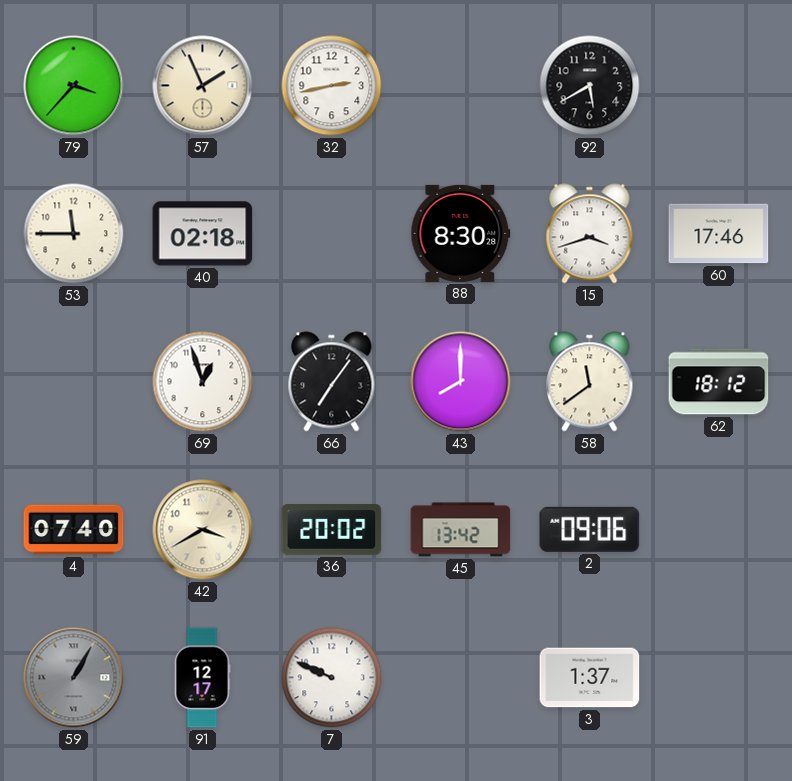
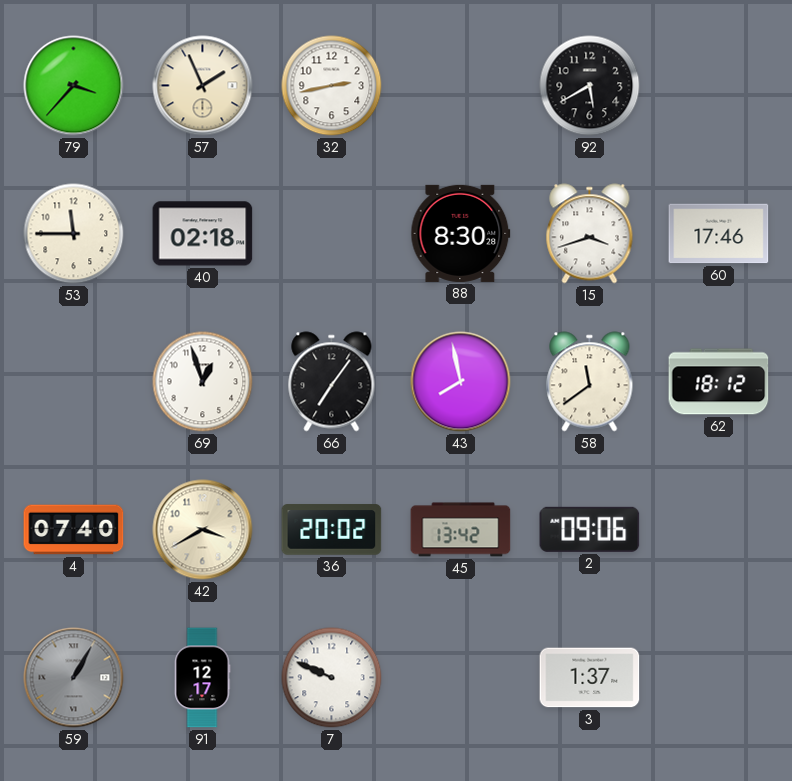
43: 8:00 -> 7:58
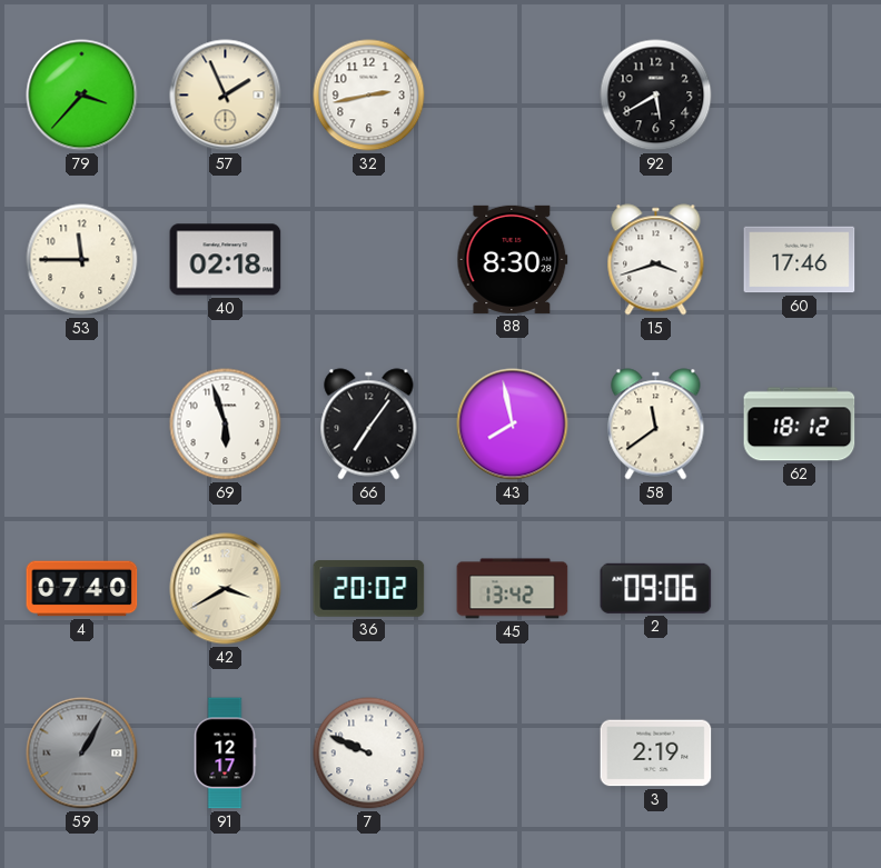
69: 12:57 -> 5:57
3: 1:37 -> 2:19
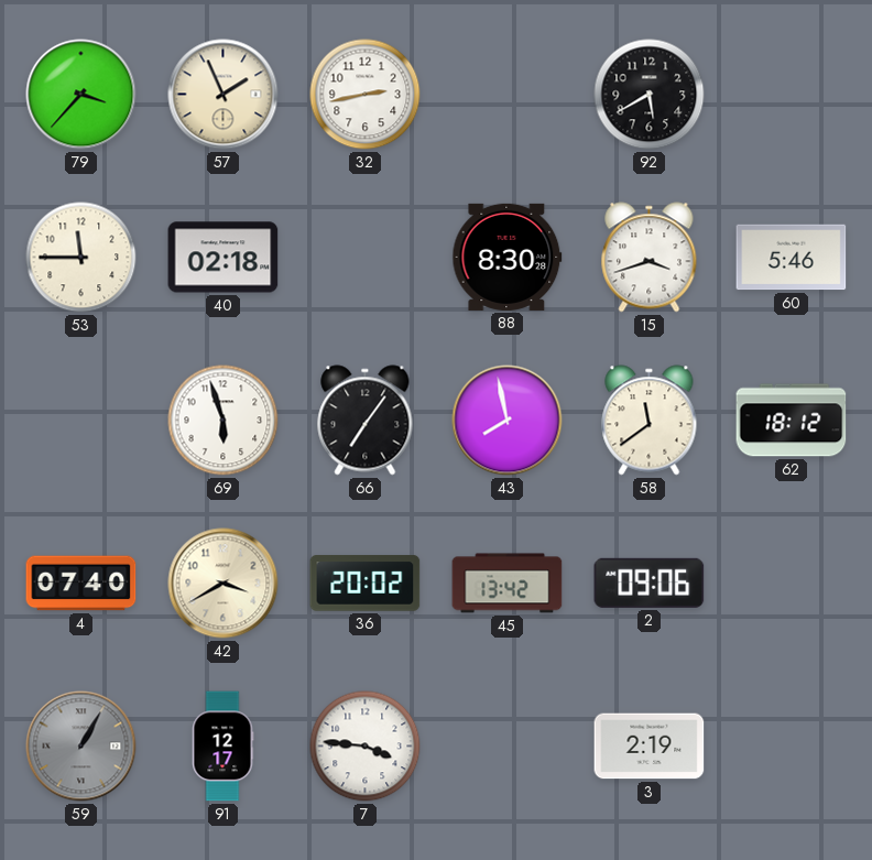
60: 17:46 -> 5:46
7: 9:49 -> 3:46
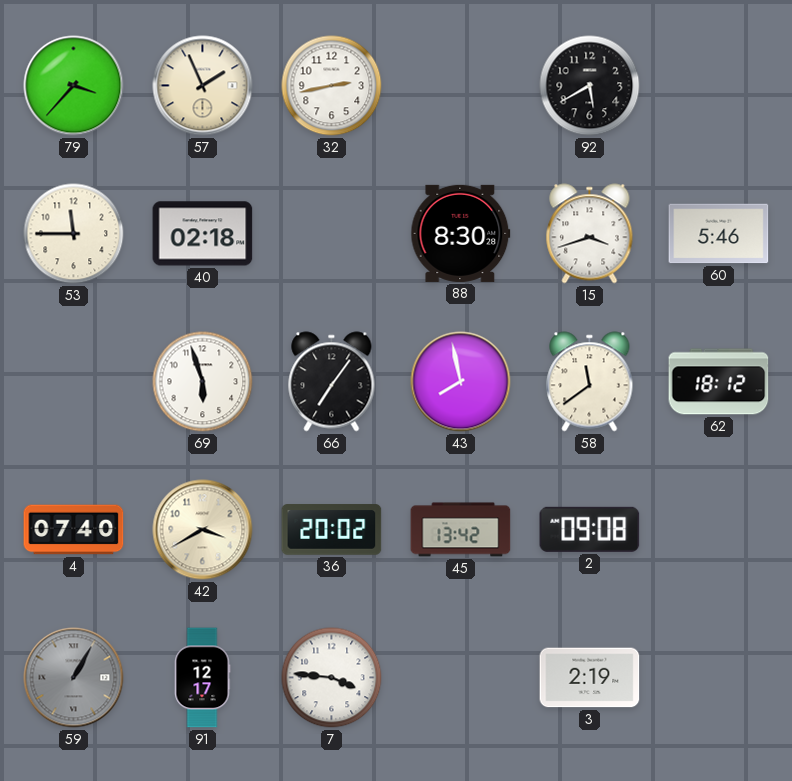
2: 09:06 -> 09:08
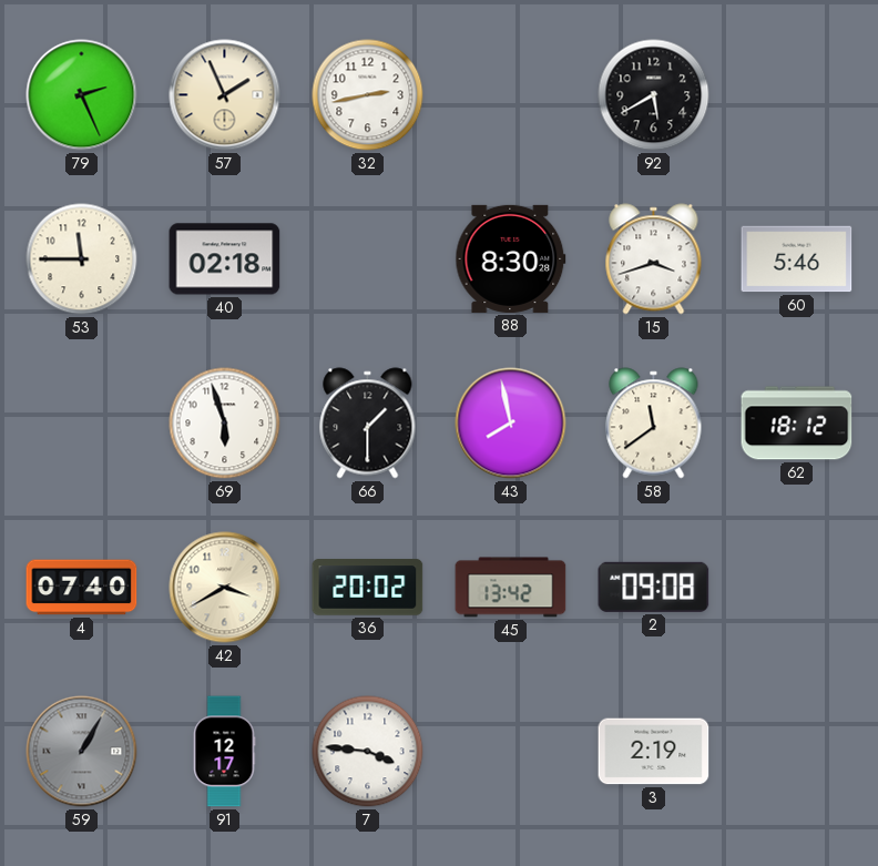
79: 3:37 -> 2:26
66: 7:06 -> 1:30
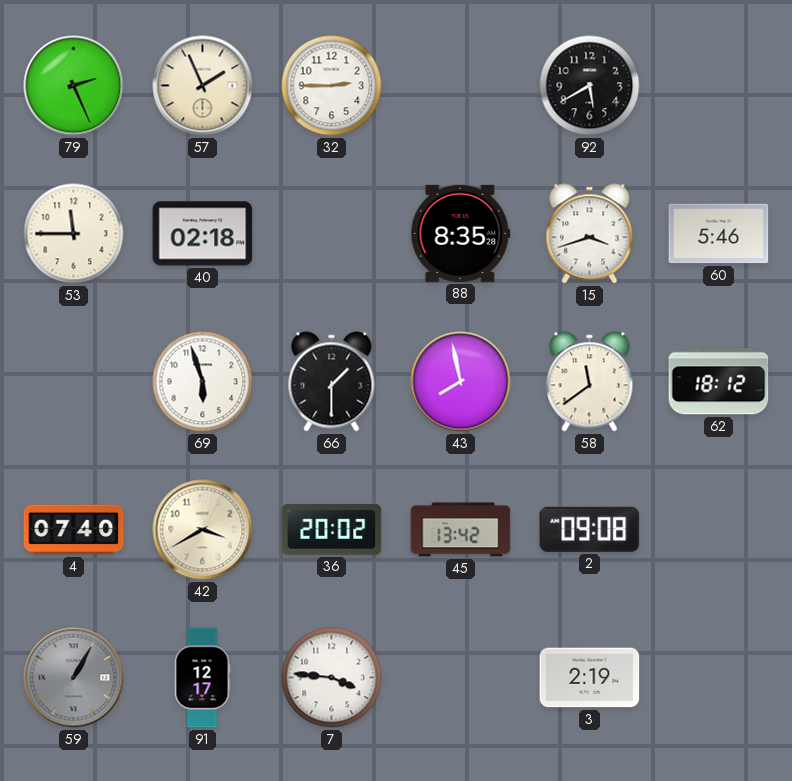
32: 2:43 -> 2:45
88: 8:30 -> 8:35
